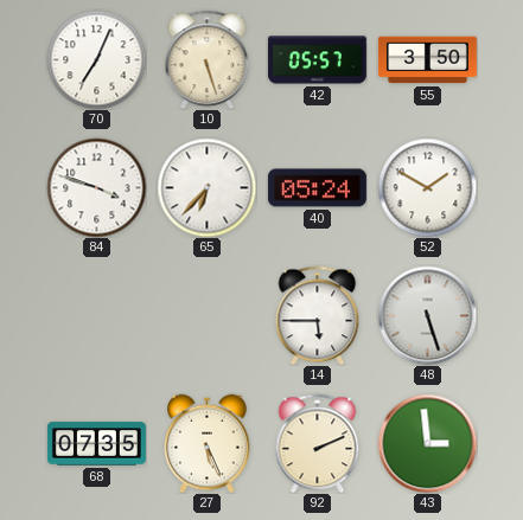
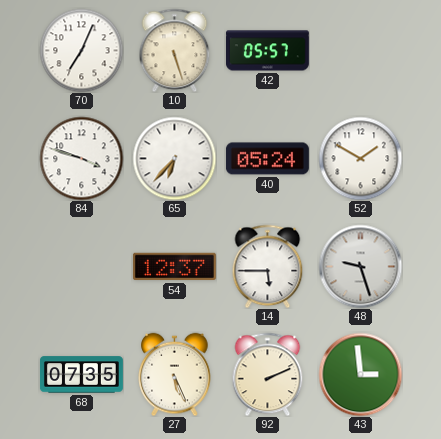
55: 3:50 -> none
54: none -> 12:37
48: 5:27 -> 9:27
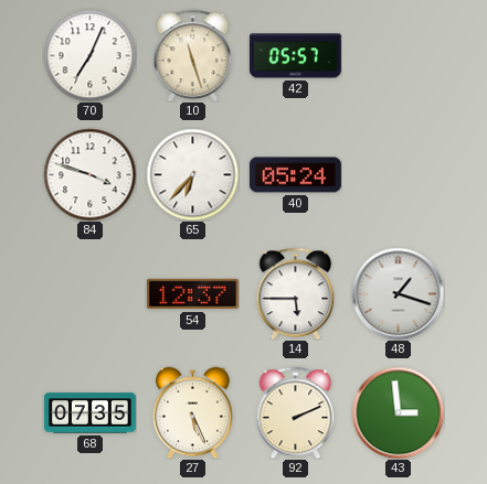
10: 5:27 -> 11:27
52: 1:50 -> none
48: 9:27 -> 1:18
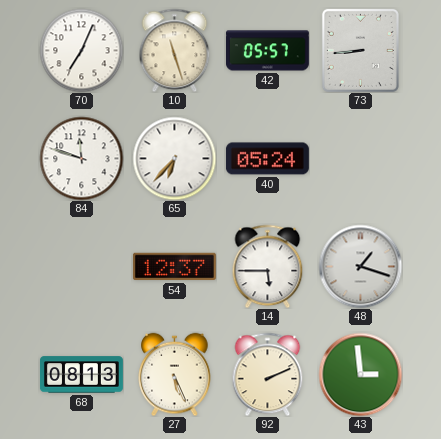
73: none -> 8:44
84: 3:48 -> 11:48
68: 07:35 -> 08:13
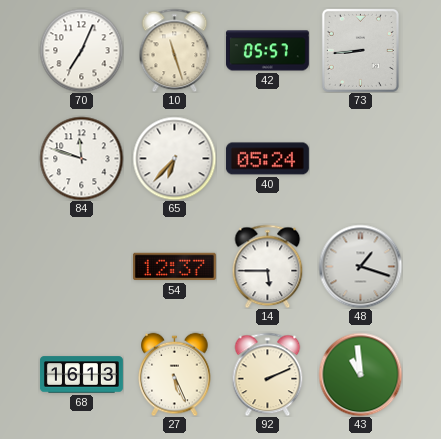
68: 08:13 -> 16:13
43: 2:59 -> 10:59
